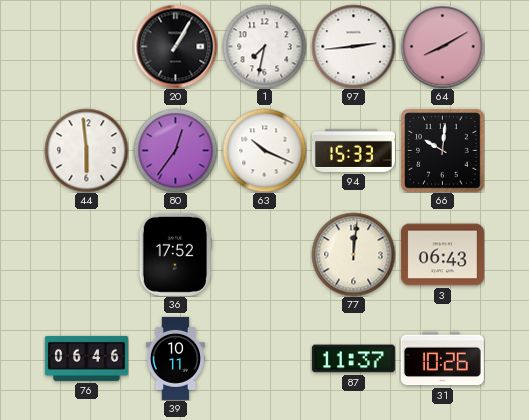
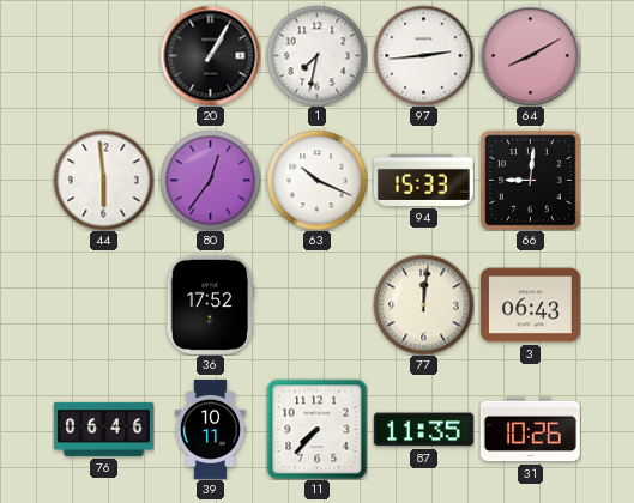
66: 10:01 -> 9:01
11: none -> 7:37
87: 11:37 -> 11:35
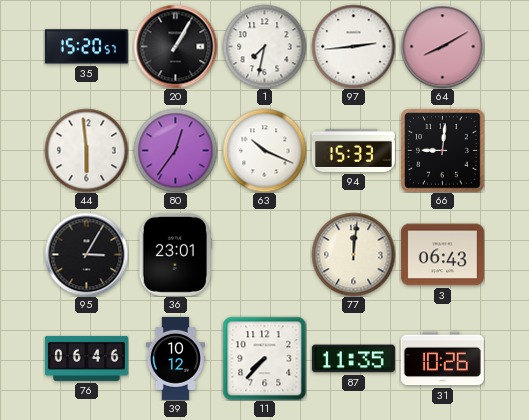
35: none -> 15:20
95: none -> 3:05
36: 17:52 -> 23:01
39: 10:11 -> 10:12
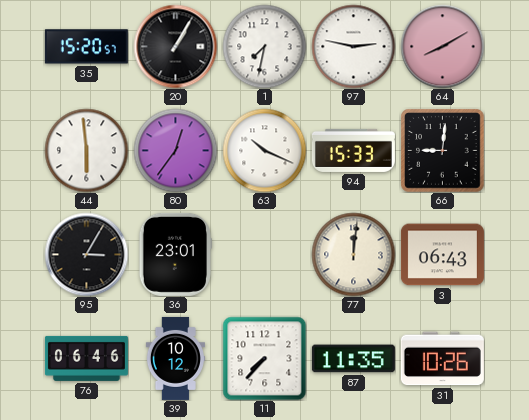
97: 2:44 -> 2:47
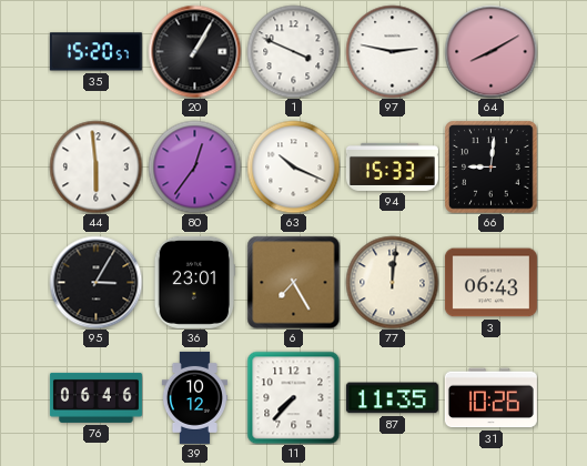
1: 7:32 -> 3:49
6: none -> 7:25
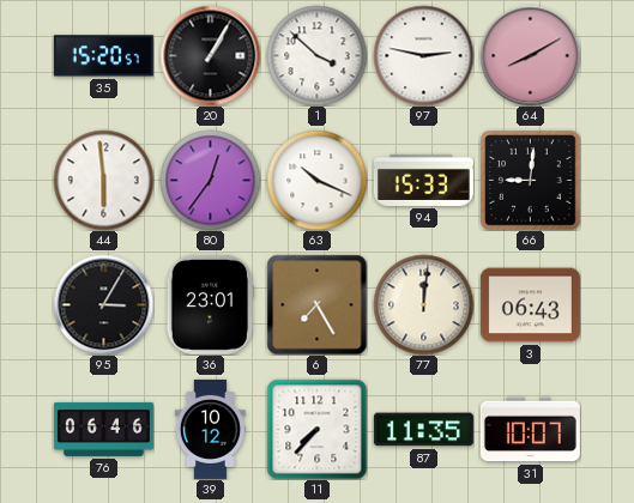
1: 3:49 -> 3:52
31: 10:26 -> 10:07
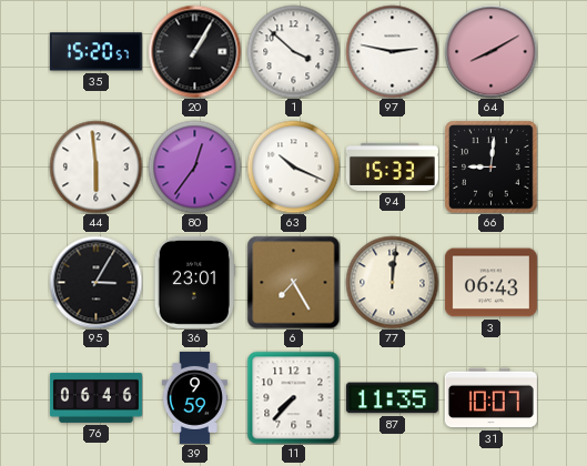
39: 10:12 -> 9:59
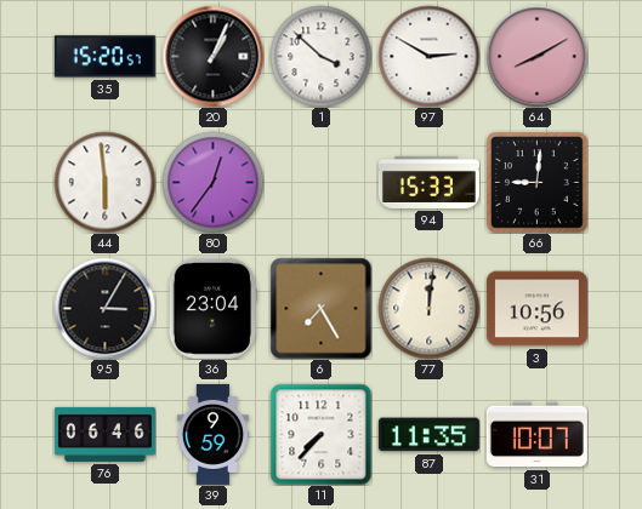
20: 1:05 -> 1:04
97: 2:47 -> 2:50
63: 10:19 -> none
36: 23:01 -> 23:04
3: 06:43 -> 10:56
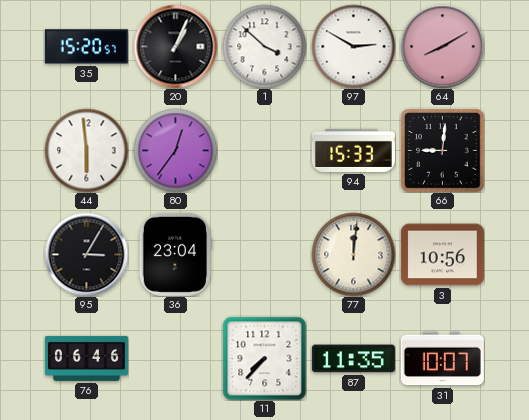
6: 7:25 -> none
39: 9:59 -> none
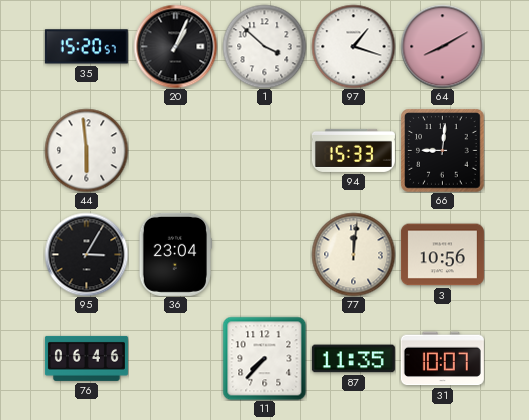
97: 2:50 -> 1:18
80: 12:36 -> none
